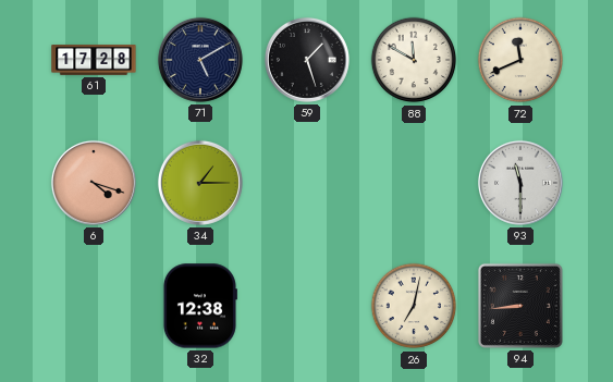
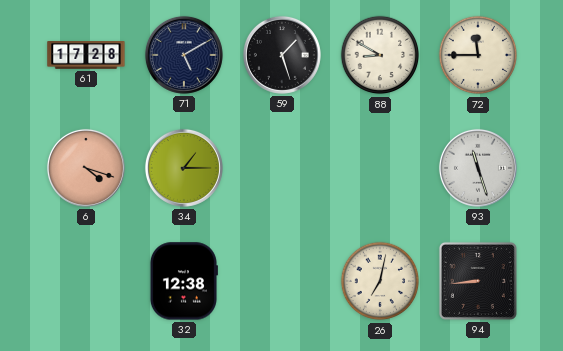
88: 11:50 -> 8:50
72: 11:41 -> 11:45
93: 11:30 -> 11:27
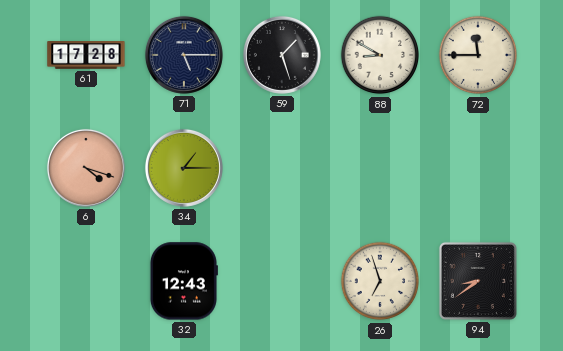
71: 5:10 -> 5:15
93: 11:27 -> none
32: 12:38 -> 12:43
26: 7:02 -> 6:57
94: 8:44 -> 8:39
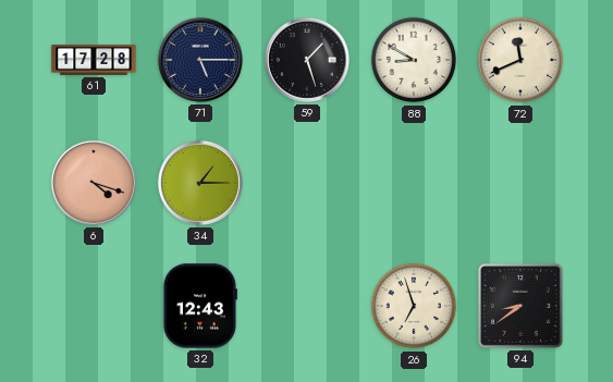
72: 11:45 -> 11:41
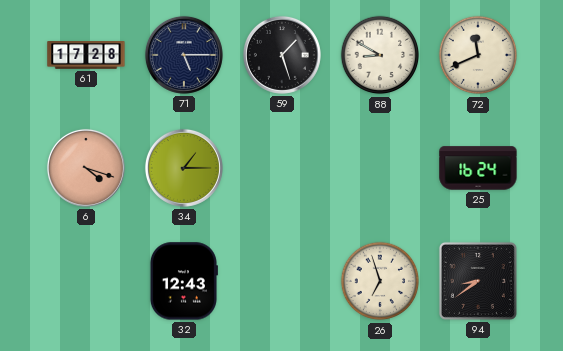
25: none -> 16:24
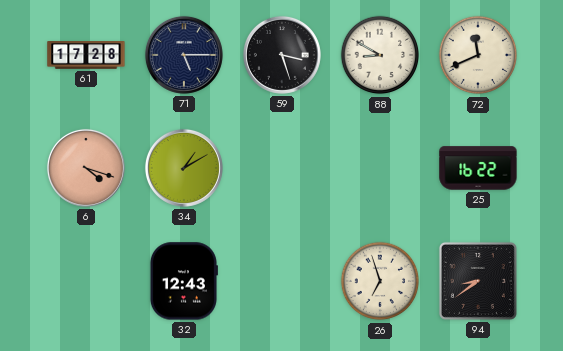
59: 1:27 -> 3:27
34: 1:15 -> 1:10
25: 16:24 -> 16:22
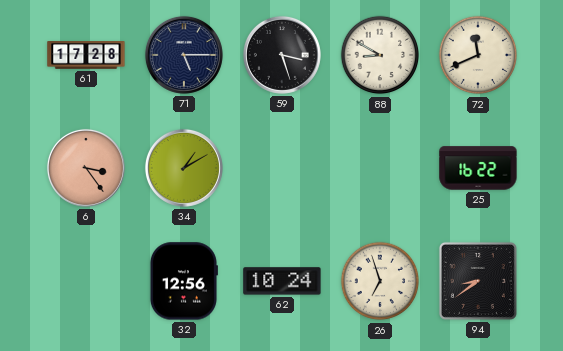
6: 4:18 -> 3:24
32: 12:43 -> 12:56
62: none -> 10:24
